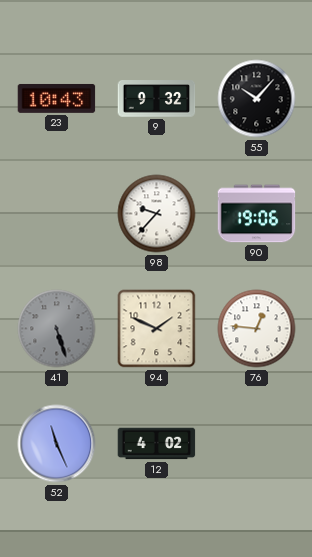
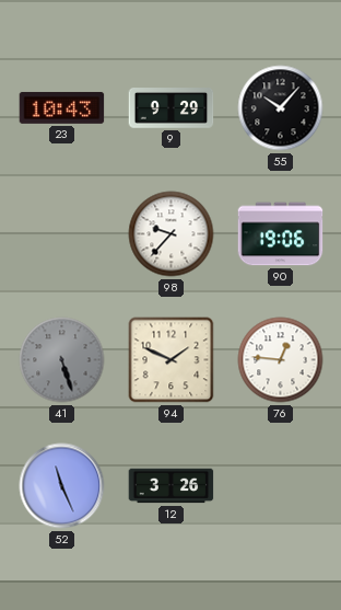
9: 9:32 -> 9:29
12: 4:02 -> 3:26
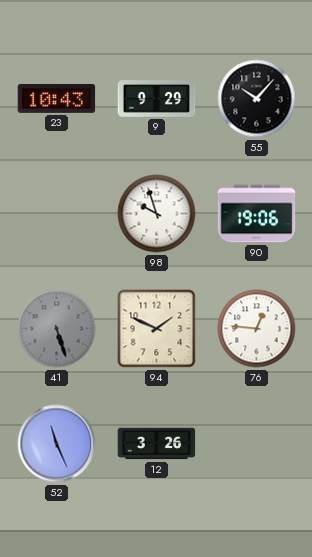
98: 9:37 -> 9:57
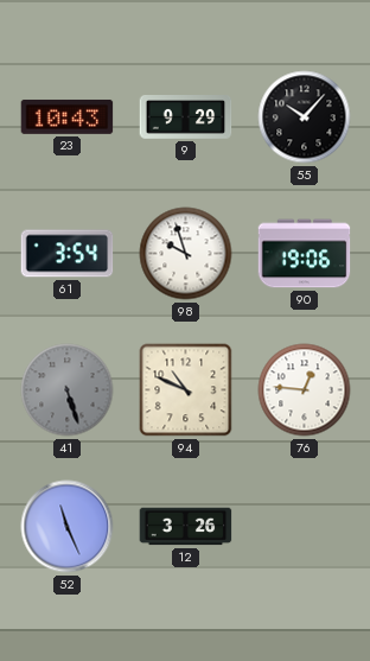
61: none -> 3:54
94: 1:49 -> 10:49
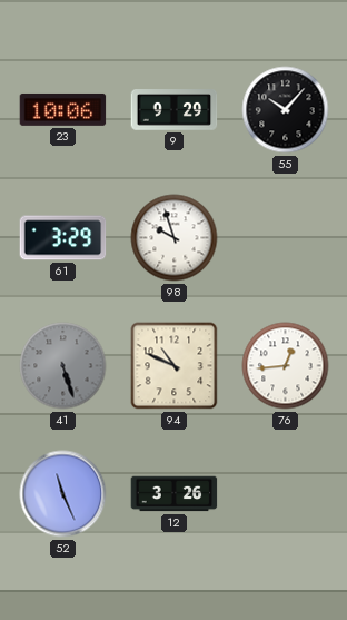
23: 10:43 -> 10:06
61: 3:54 -> 3:29
90: 19:06 -> none
76: 12:46 -> 12:44
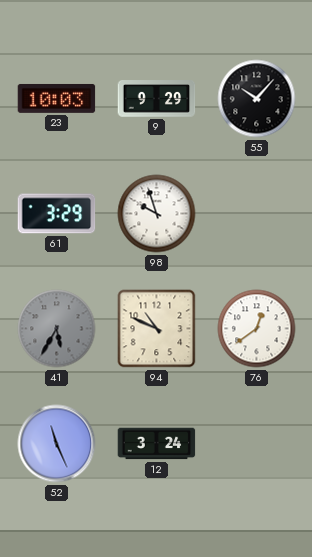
23: 10:06 -> 10:03
41: 5:27 -> 5:35
76: 12:44 -> 12:39
12: 3:26 -> 3:24
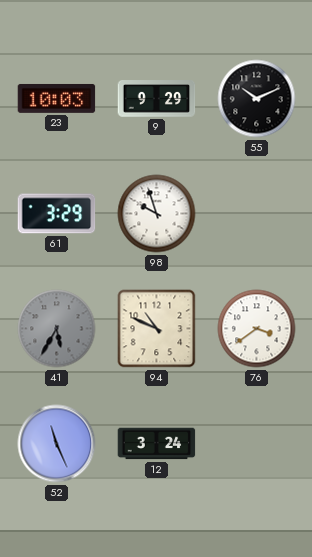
55: 10:07 -> 10:11
76: 12:39 -> 3:39
